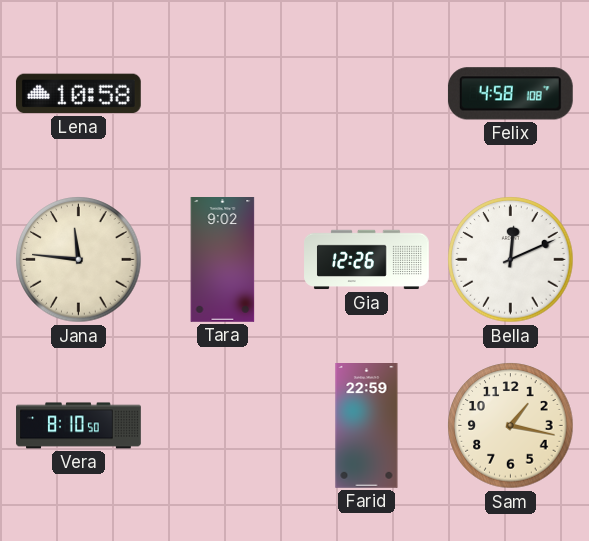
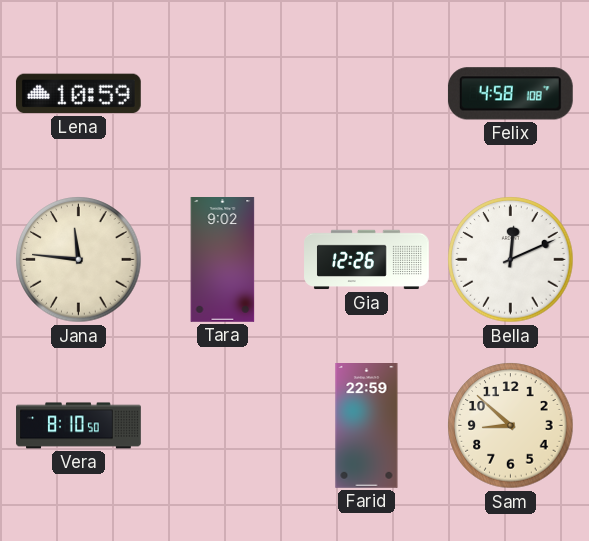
Lena: 10:58 -> 10:59
Sam: 1:17 -> 8:52
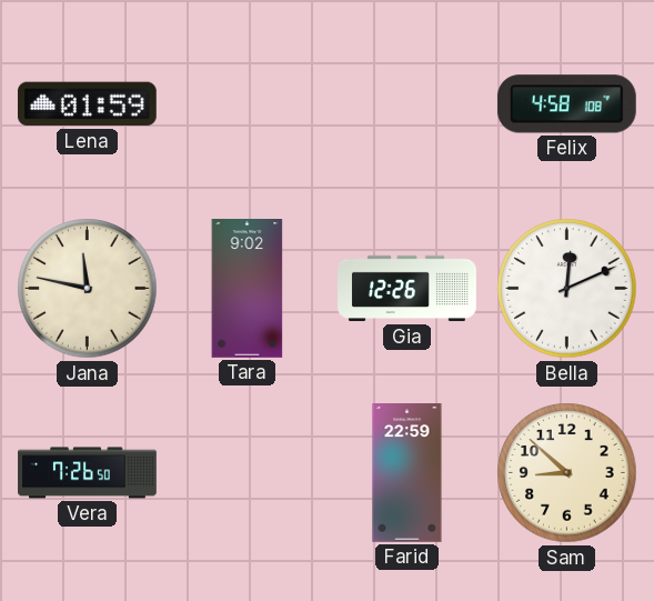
Lena: 10:59 -> 01:59
Jana: 11:46 -> 11:47
Vera: 8:10 -> 7:26
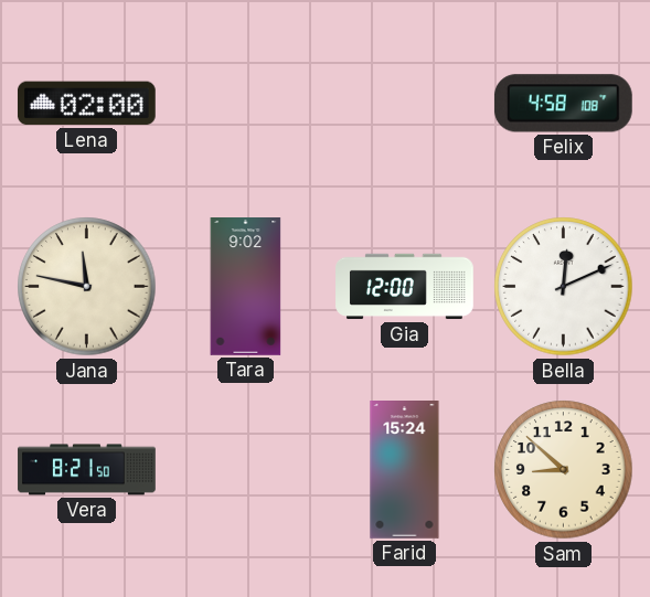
Lena: 01:59 -> 02:00
Gia: 12:26 -> 12:00
Vera: 7:26 -> 8:21
Farid: 22:59 -> 15:24
